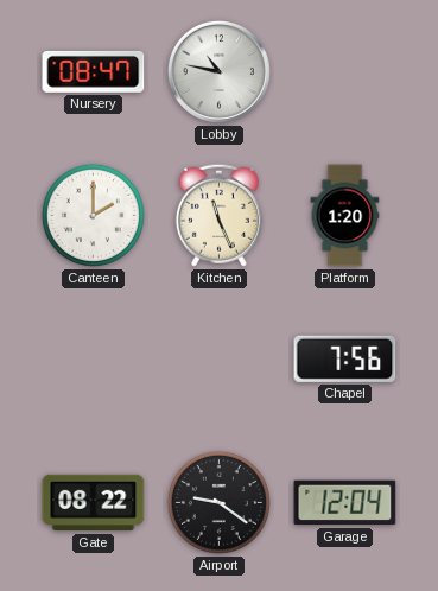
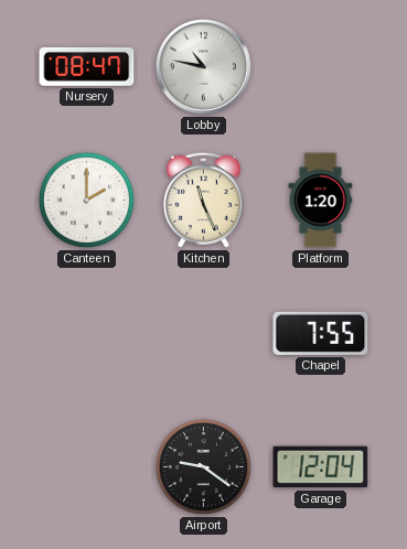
Chapel: 7:56 -> 7:55
Gate: 08:22 -> none
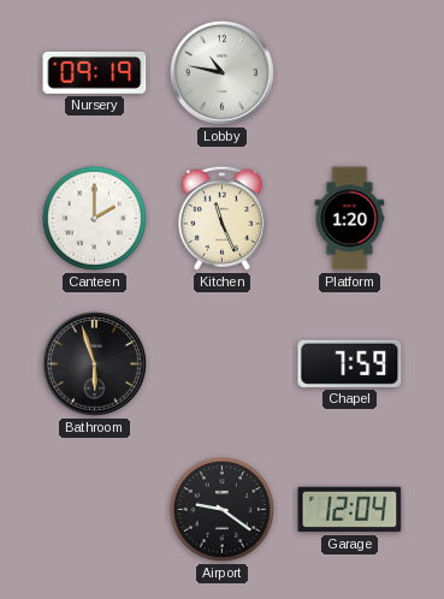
Nursery: 08:47 -> 09:19
Bathroom: none -> 5:57
Chapel: 7:55 -> 7:59
